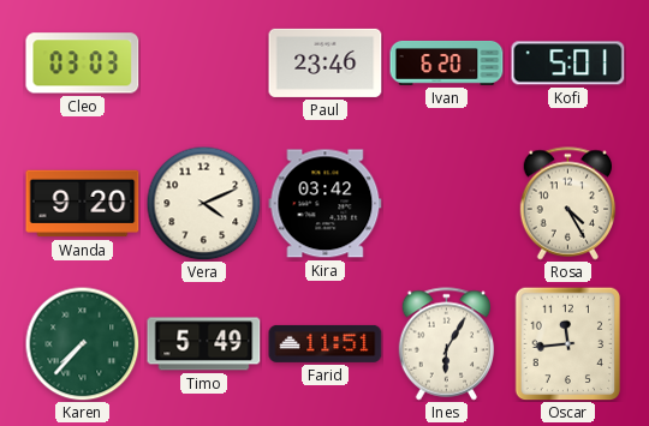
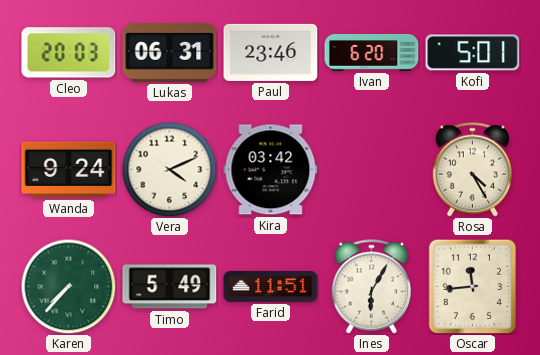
Cleo: 03:03 -> 20:03
Lukas: none -> 06:31
Wanda: 9:20 -> 9:24
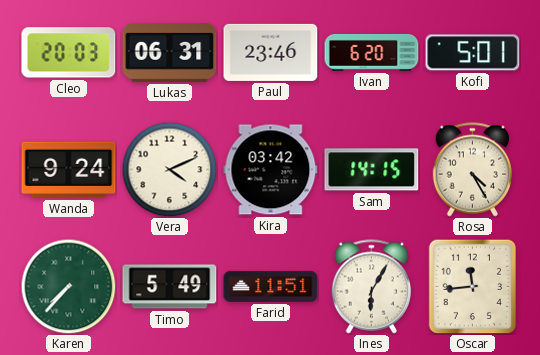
Sam: none -> 14:15
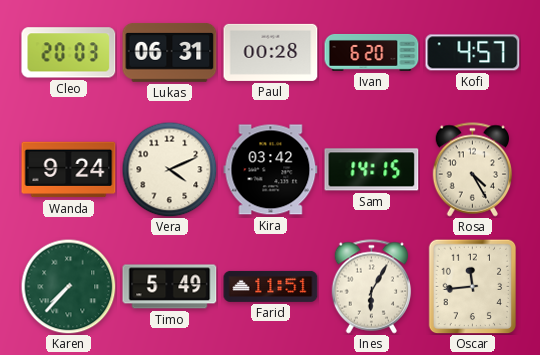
Paul: 23:46 -> 00:28
Kofi: 5:01 -> 4:57
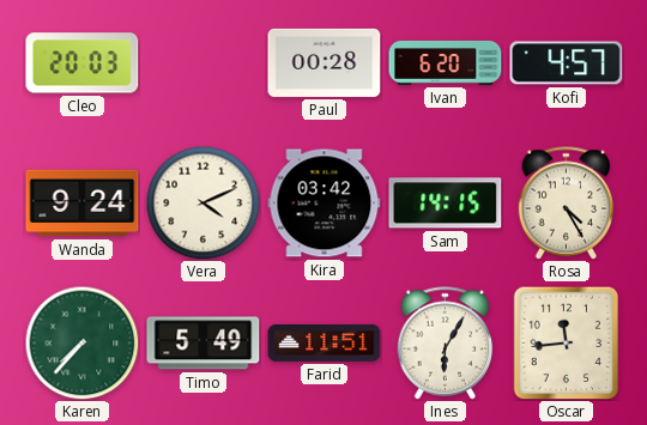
Lukas: 06:31 -> none
